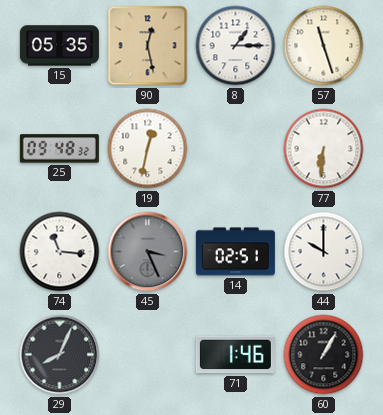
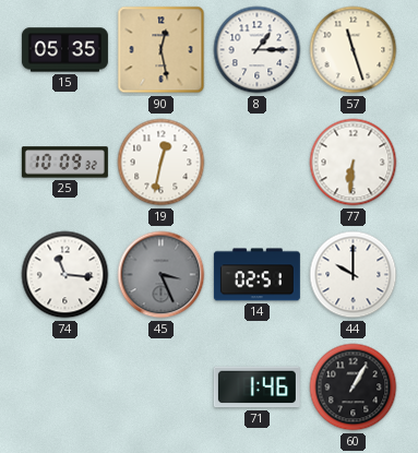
25: 09:48 -> 10:09
29: 8:04 -> none
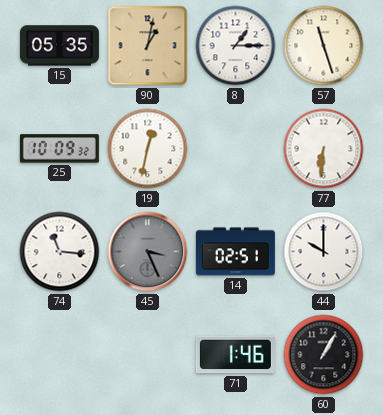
90: 12:28 -> 1:02
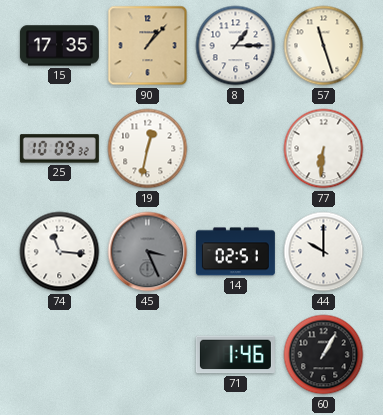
15: 05:35 -> 17:35
90: 1:02 -> 1:07
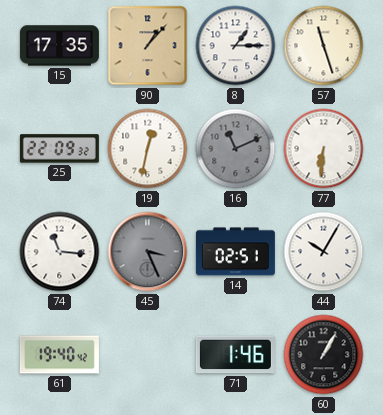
25: 10:09 -> 22:09
16: none -> 11:11
44: 10:00 -> 10:05
61: none -> 19:40
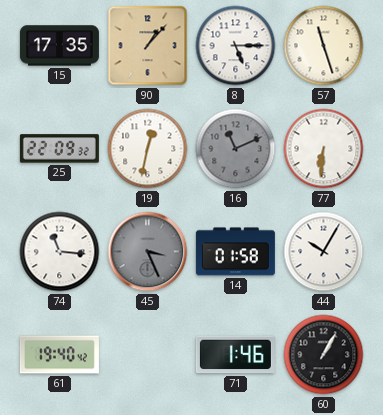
8: 1:15 -> 5:15
14: 02:51 -> 01:58
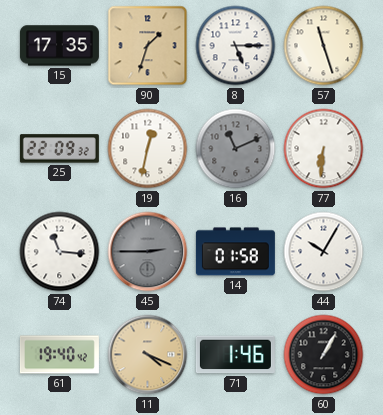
90: 1:07 -> 1:33
45: 3:26 -> 2:45
11: none -> 4:19
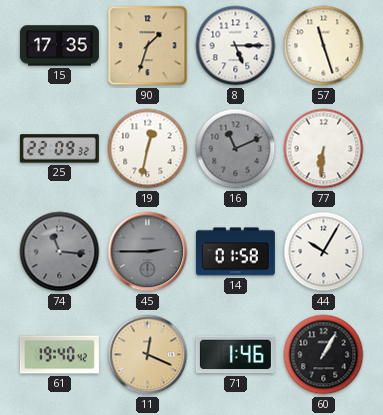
74 dial: white -> grey
11: 4:19 -> 12:19
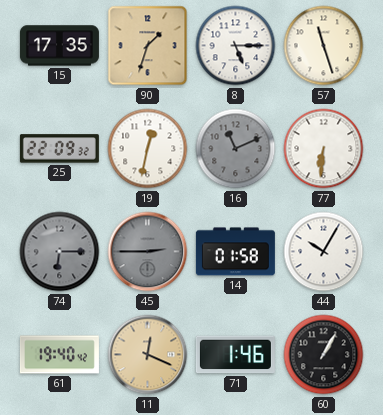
74: 11:16 -> 6:15
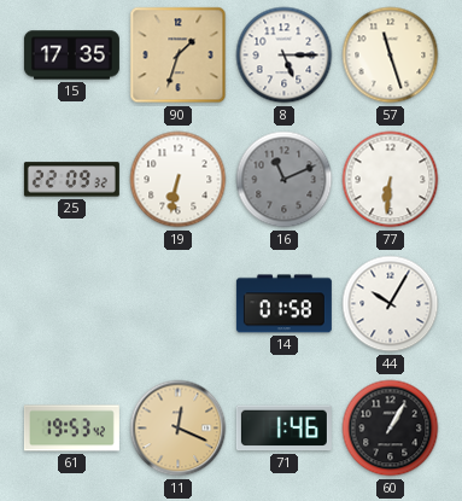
19: 12:32 -> 6:32
74: 6:15 -> none
45: 2:45 -> none
61: 19:40 -> 19:53
